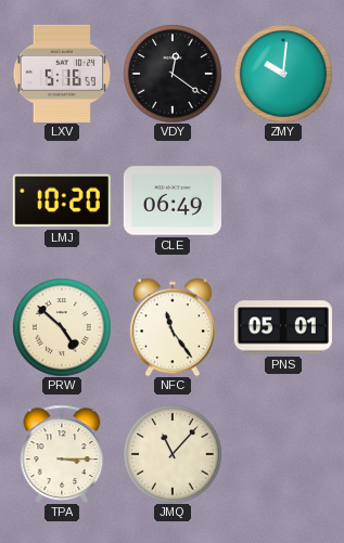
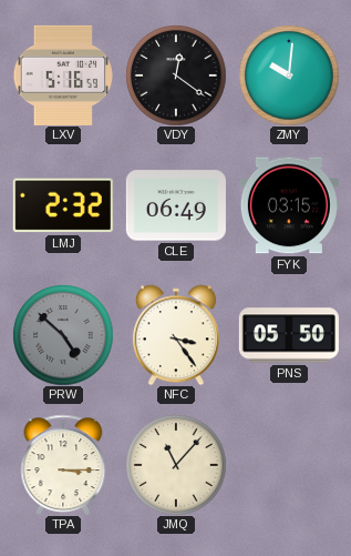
LMJ: 10:20 -> 2:32
FYK: none -> 03:15
PRW dial: cream -> grey
NFC: 11:24 -> 3:24
PNS: 05:01 -> 05:50
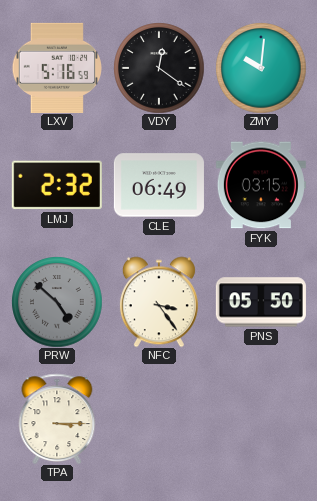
JMQ: 11:07 -> none
